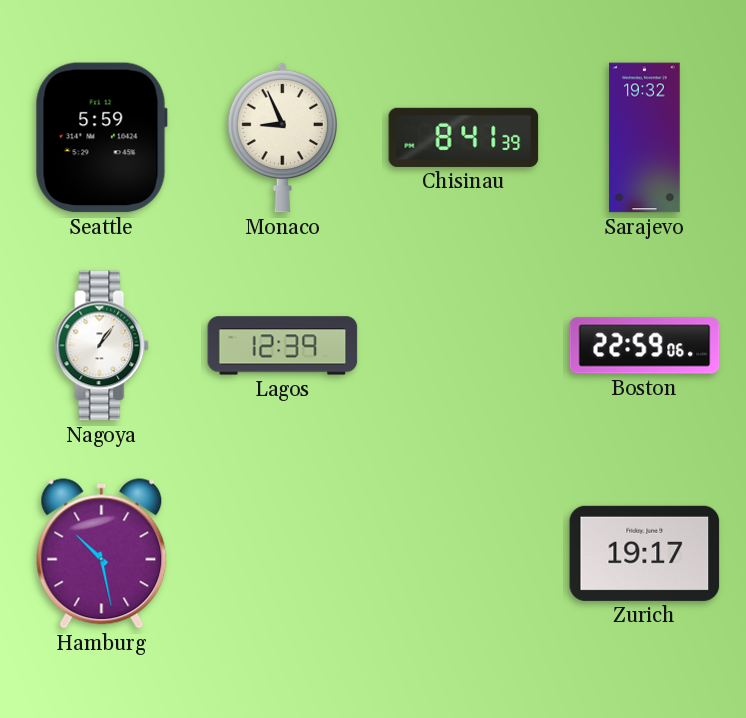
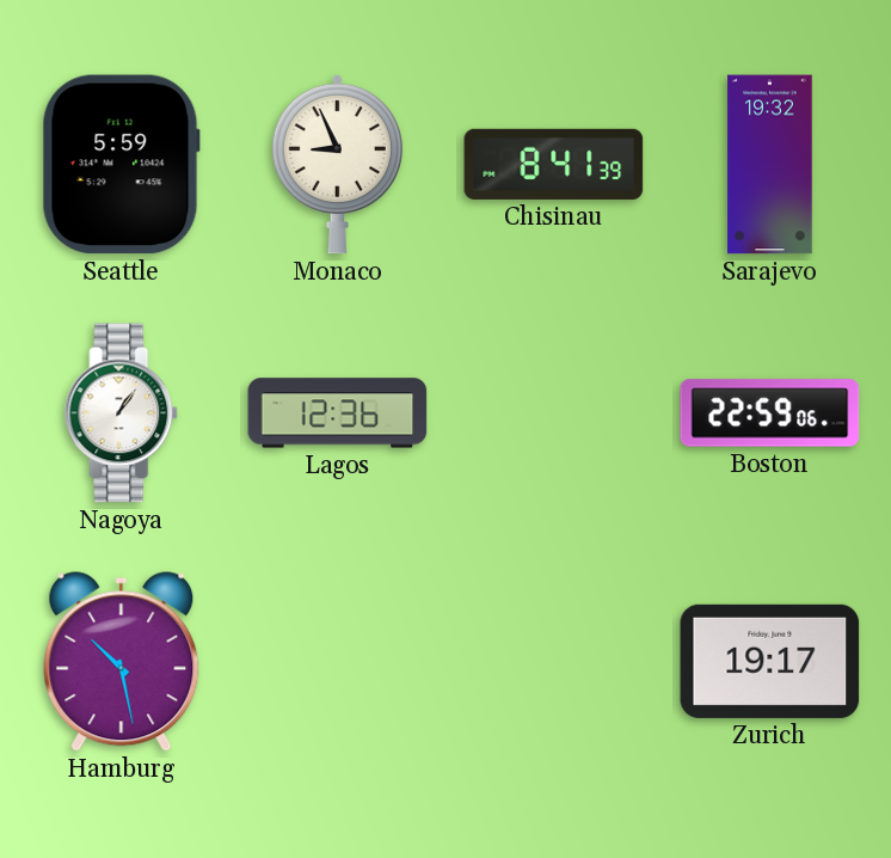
Lagos: 12:39 -> 12:36
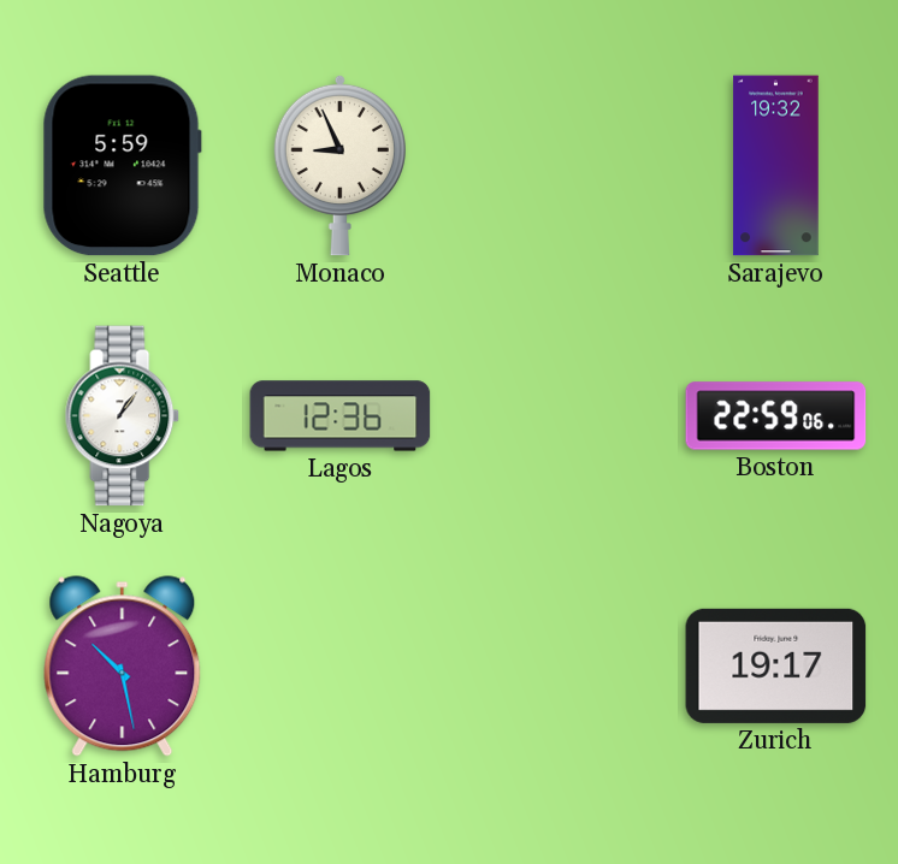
Chisinau: 8:41 -> none
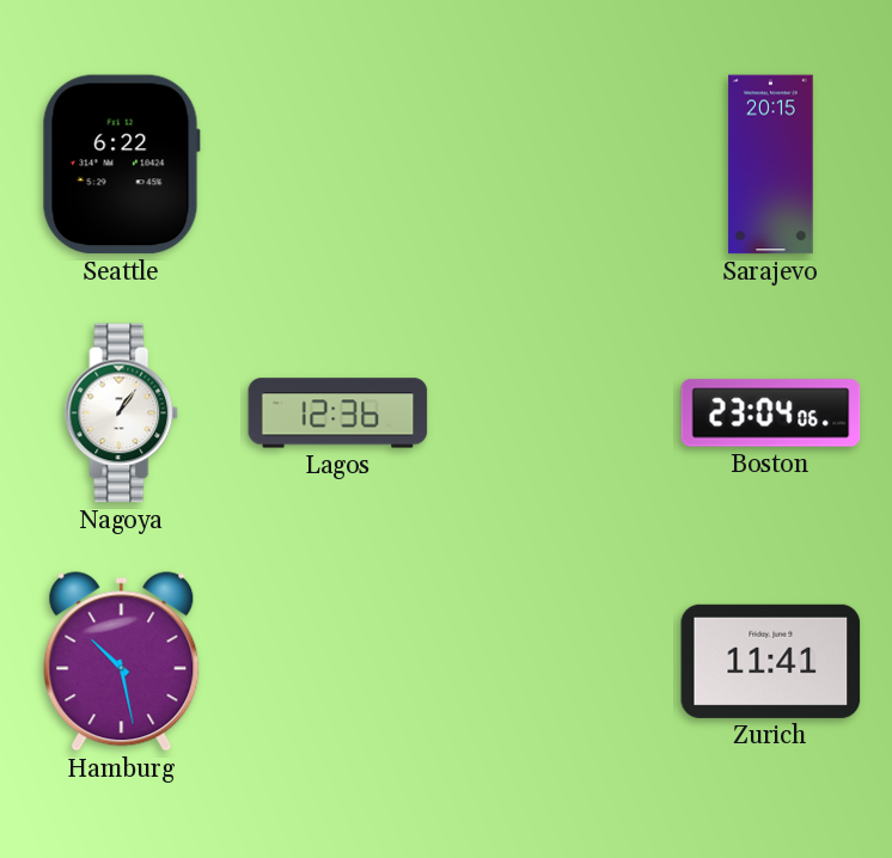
Seattle: 5:59 -> 6:22
Monaco: 8:56 -> none
Sarajevo: 19:32 -> 20:15
Boston: 22:59 -> 23:04
Zurich: 19:17 -> 11:41
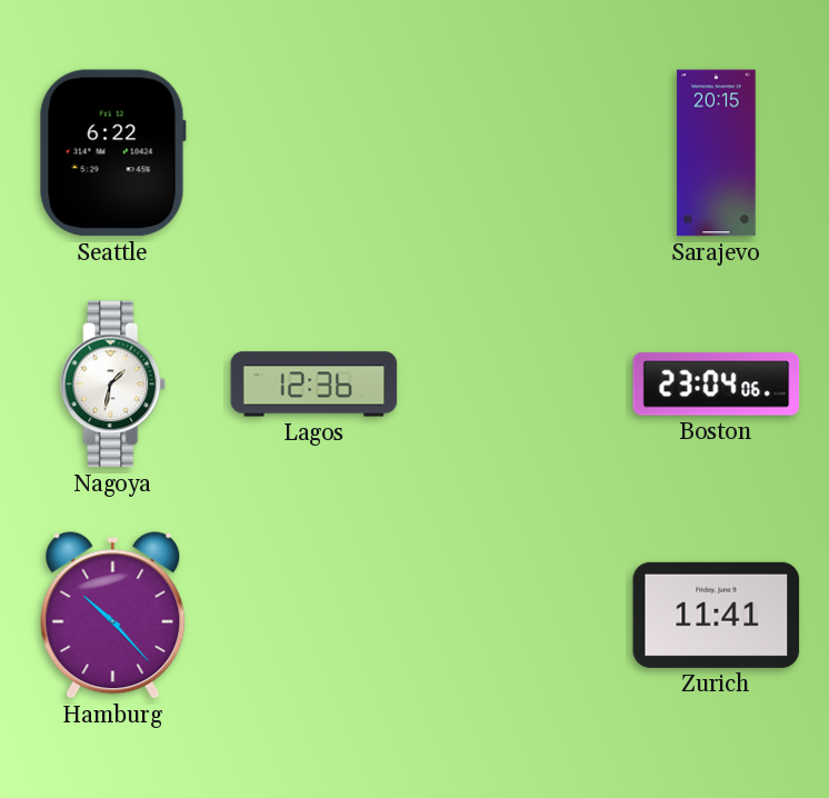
Nagoya: 1:06 -> 1:32
Hamburg: 10:28 -> 10:23
